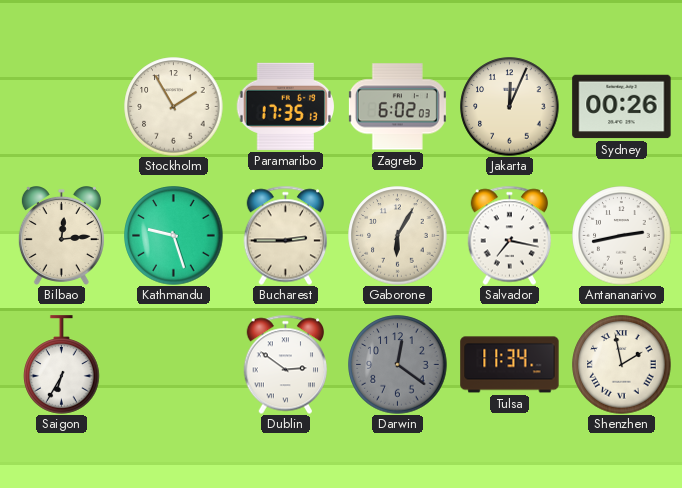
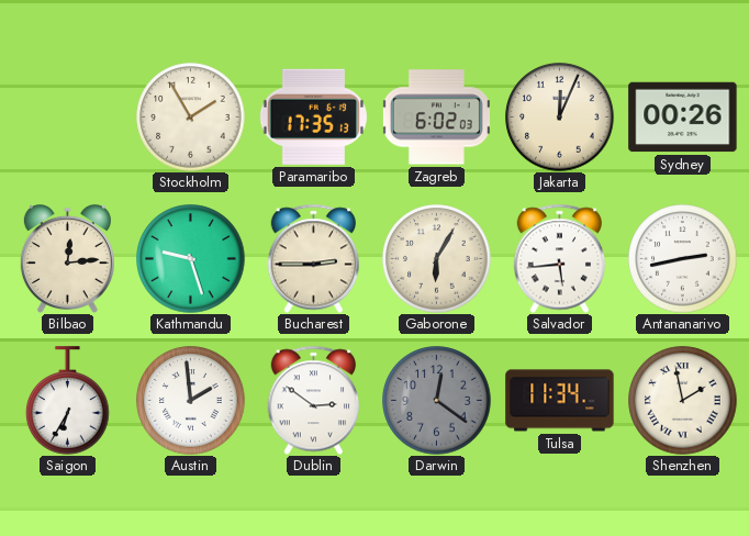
Salvador: 7:17 -> 5:44
Austin: none -> 1:59
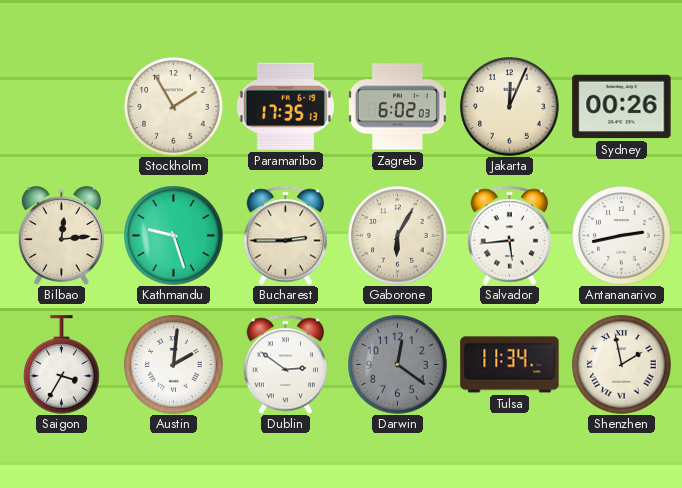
Saigon: 6:35 -> 3:35
Austin: 1:59 -> 2:01
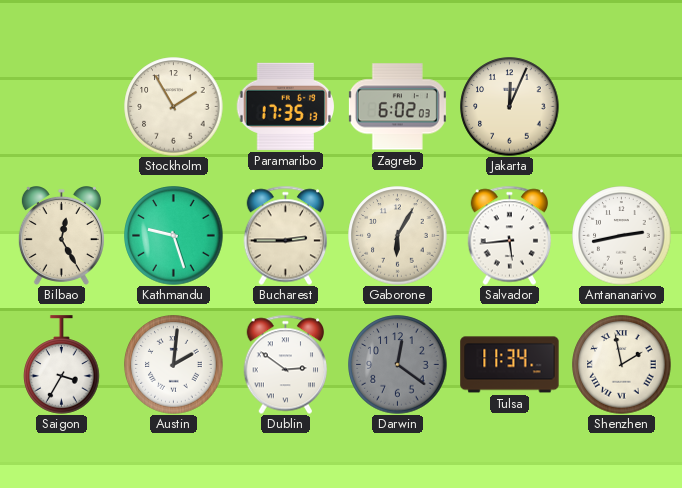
Sydney: 00:26 -> none
Bilbao: 12:14 -> 12:25
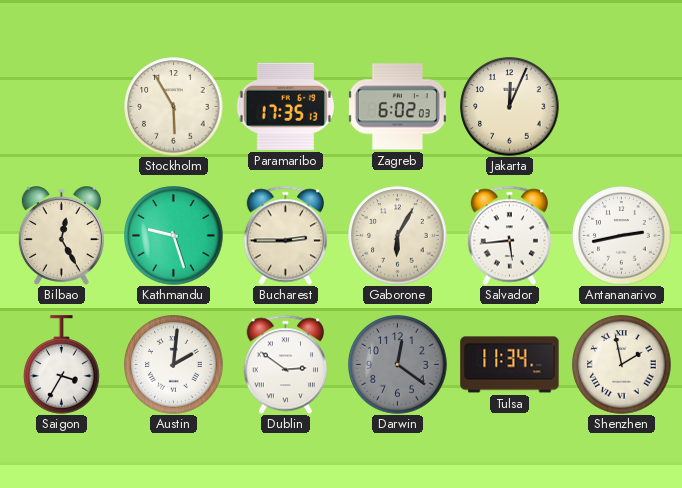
Stockholm: 1:55 -> 5:55
